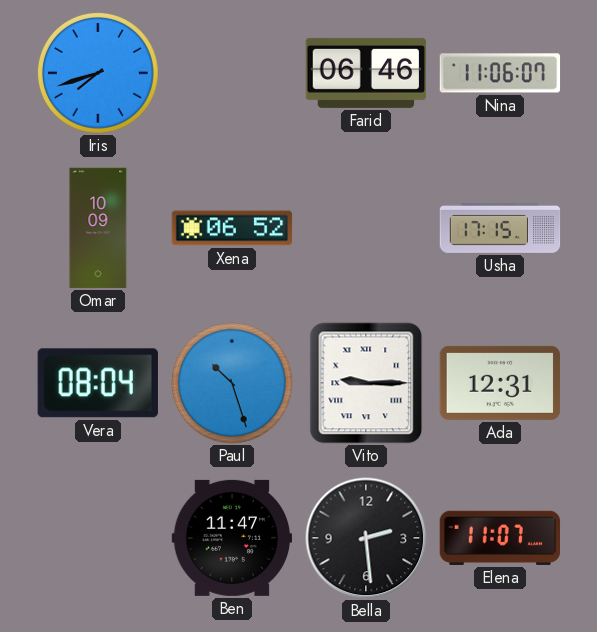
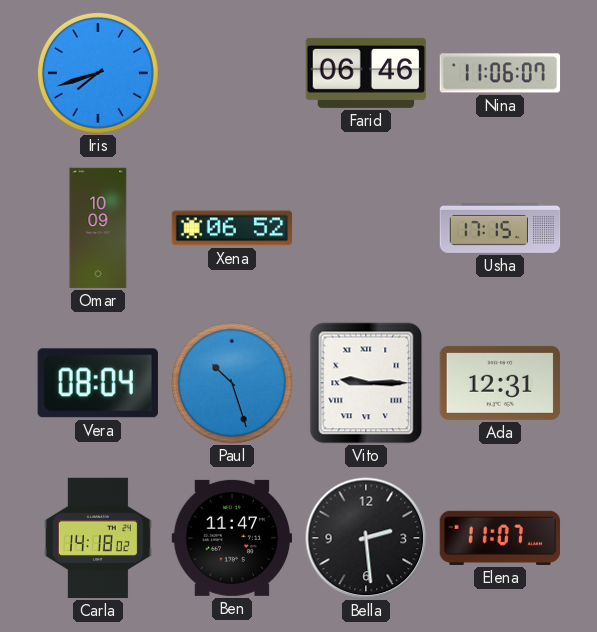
Carla: none -> 14:18
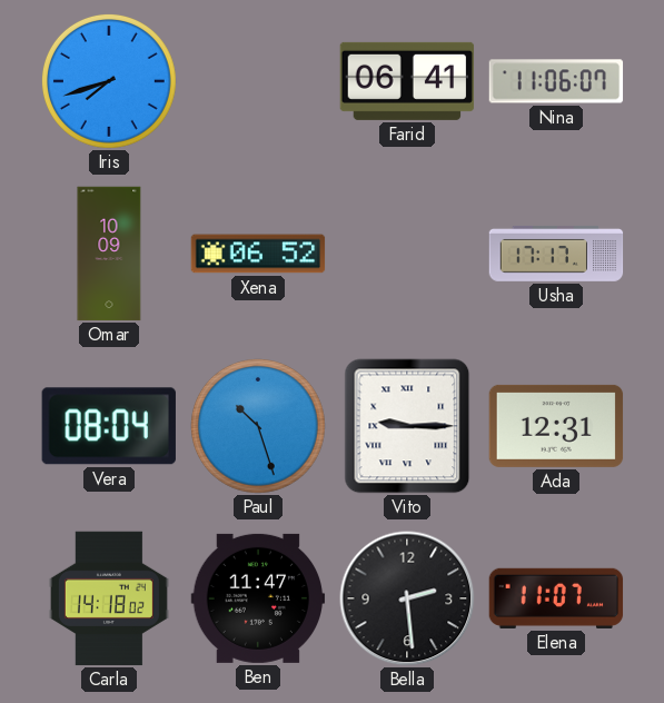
Farid: 06:46 -> 06:41
Usha: 17:15 -> 17:17
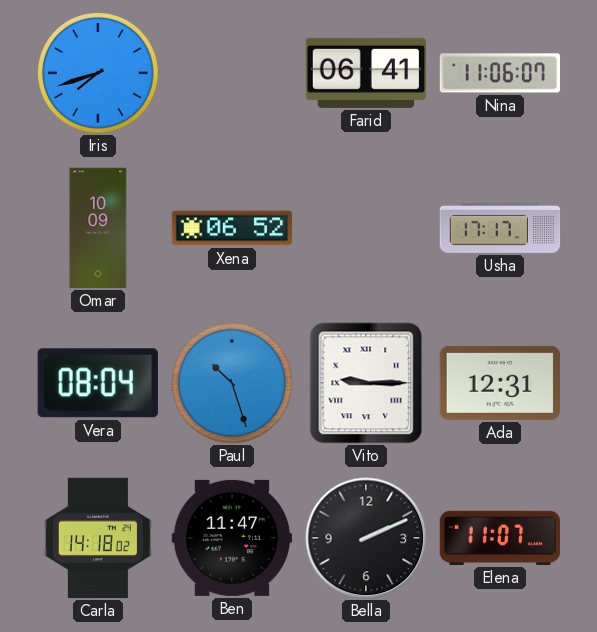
Bella: 2:29 -> 2:11
